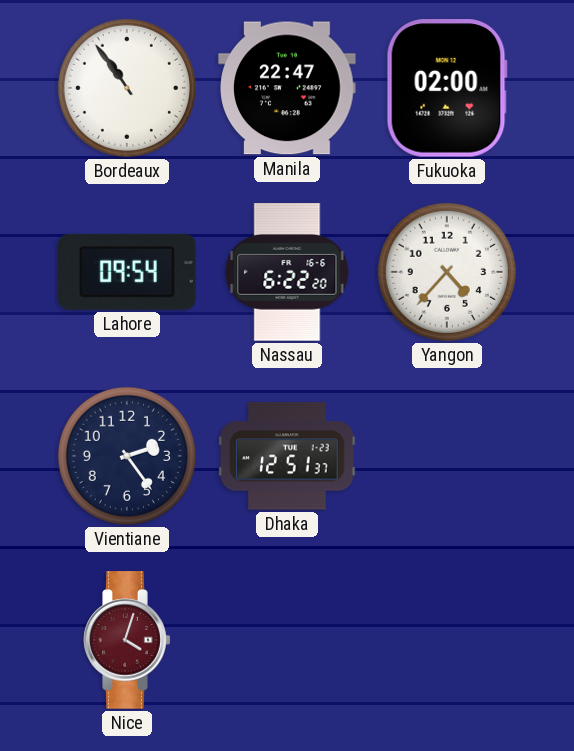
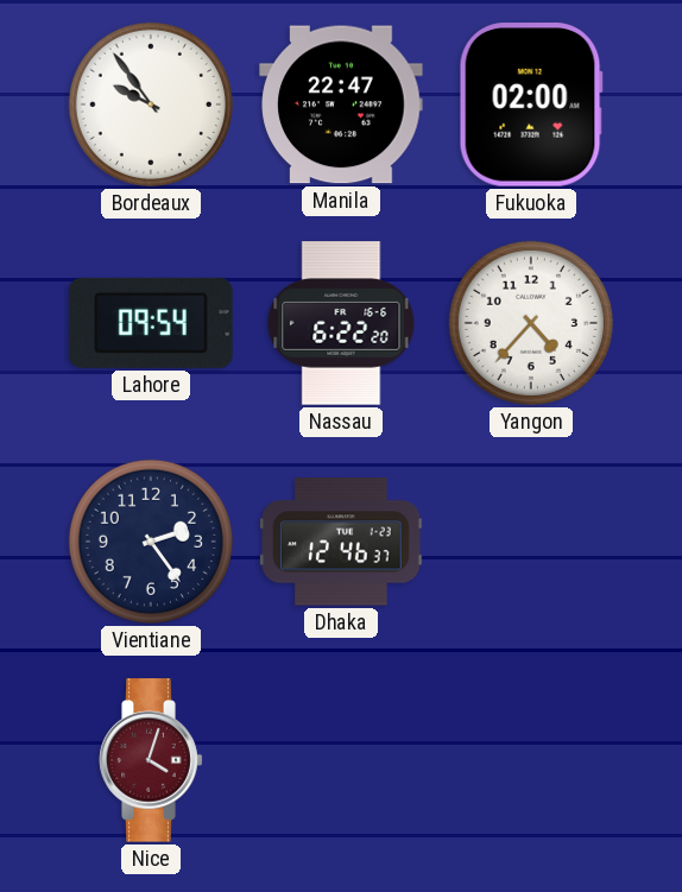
Bordeaux: 10:54 -> 9:54
Dhaka: 12:51 -> 12:46
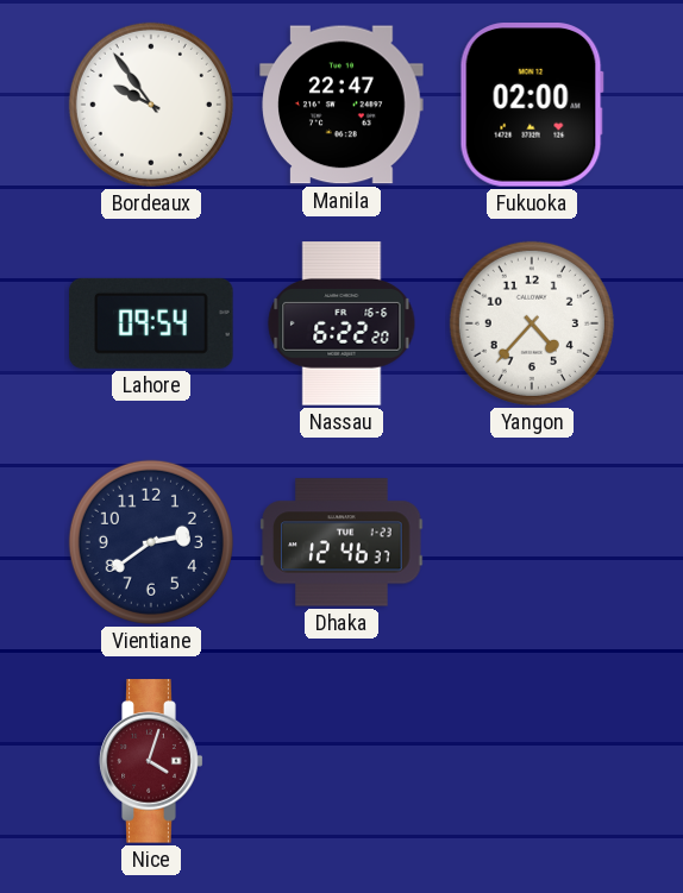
Vientiane: 2:24 -> 2:39
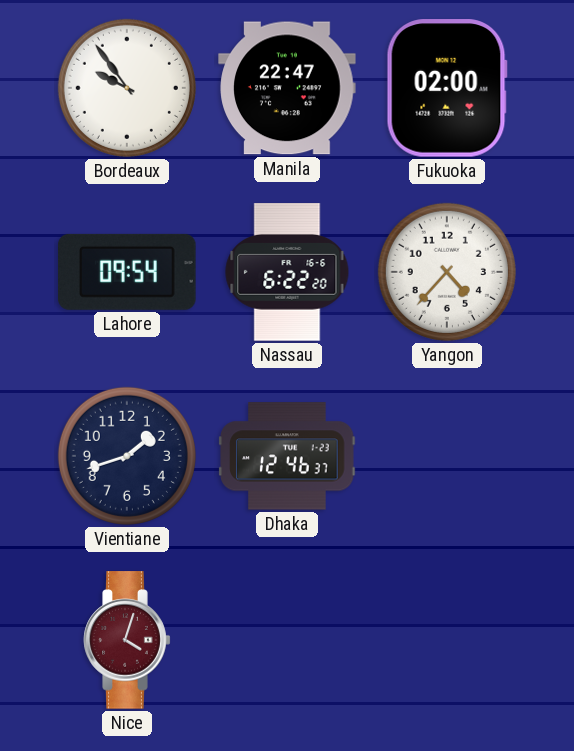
Vientiane: 2:39 -> 1:42
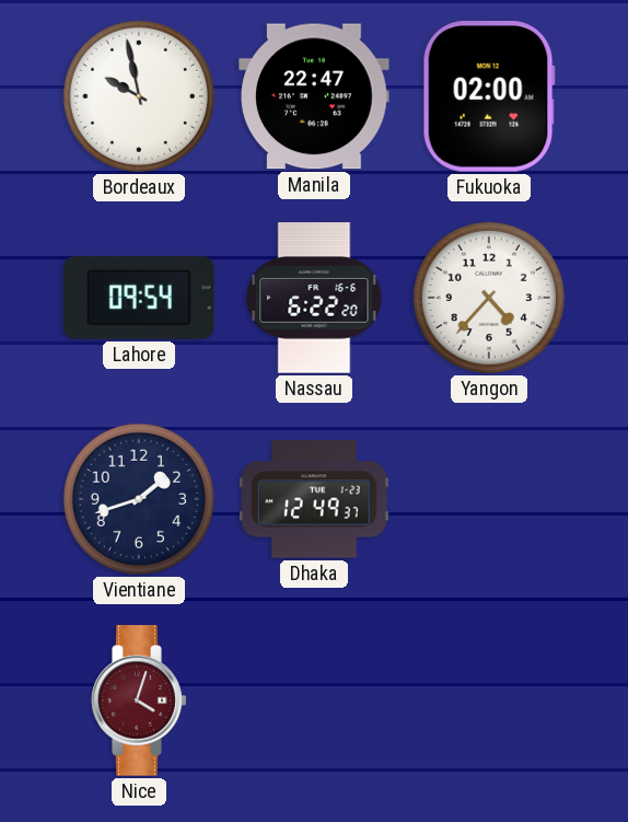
Bordeaux: 9:54 -> 9:58
Dhaka: 12:46 -> 12:49
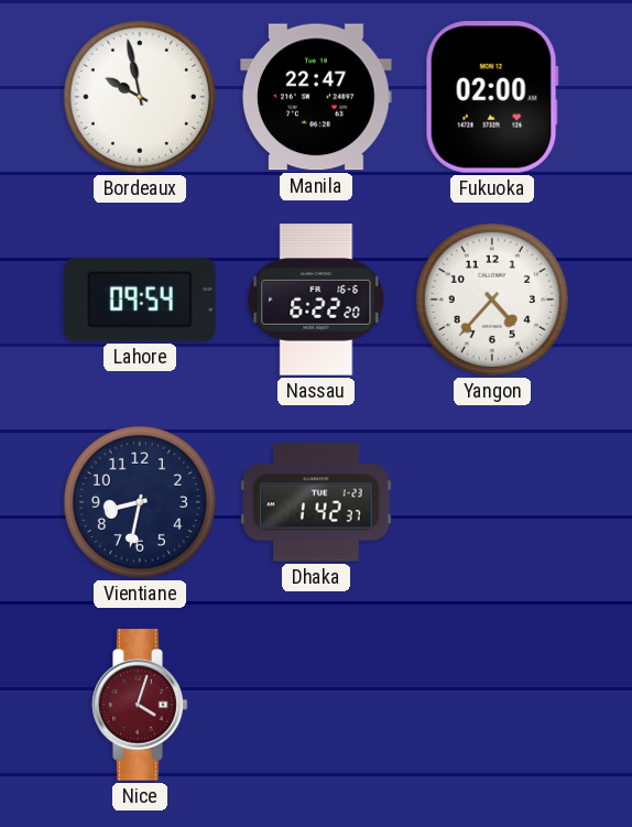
Vientiane: 1:42 -> 8:32
Dhaka: 12:49 -> 1:42
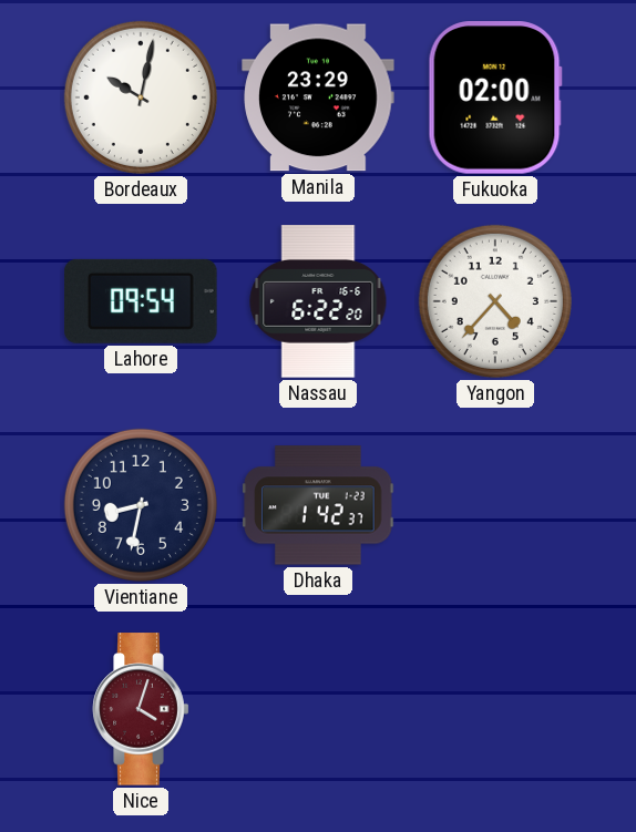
Bordeaux: 9:58 -> 10:02
Manila: 22:47 -> 23:29
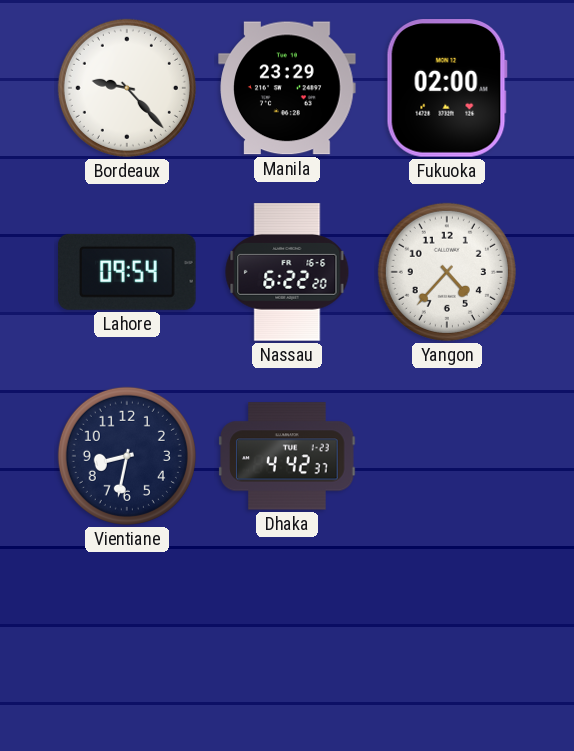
Bordeaux: 10:02 -> 9:23
Dhaka: 1:42 -> 4:42
Nice: 4:03 -> none
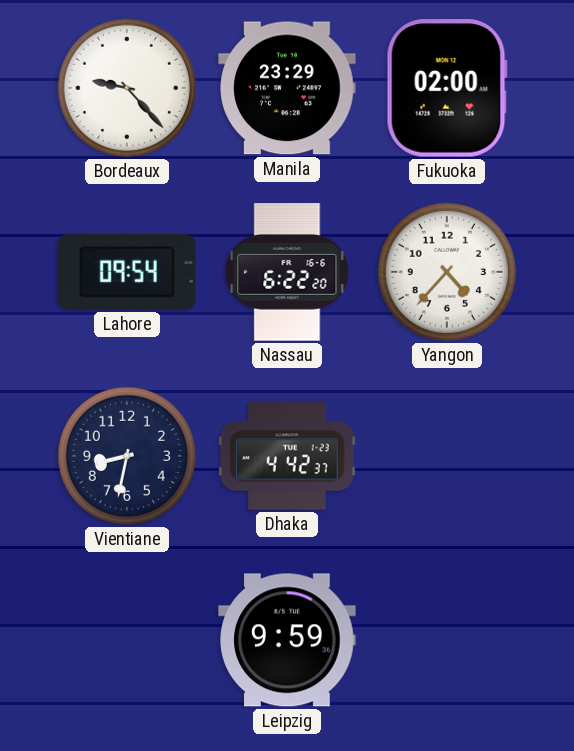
Leipzig: none -> 9:59
